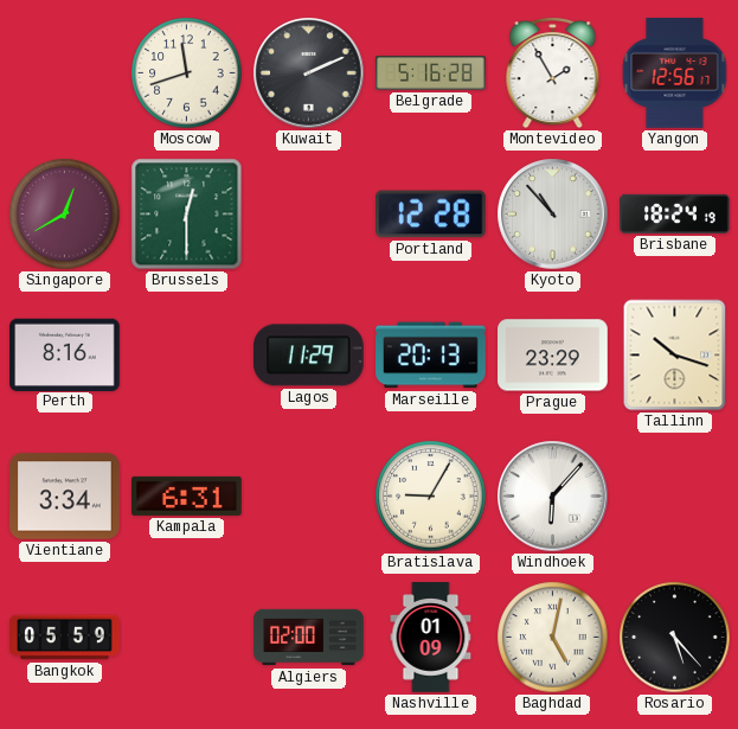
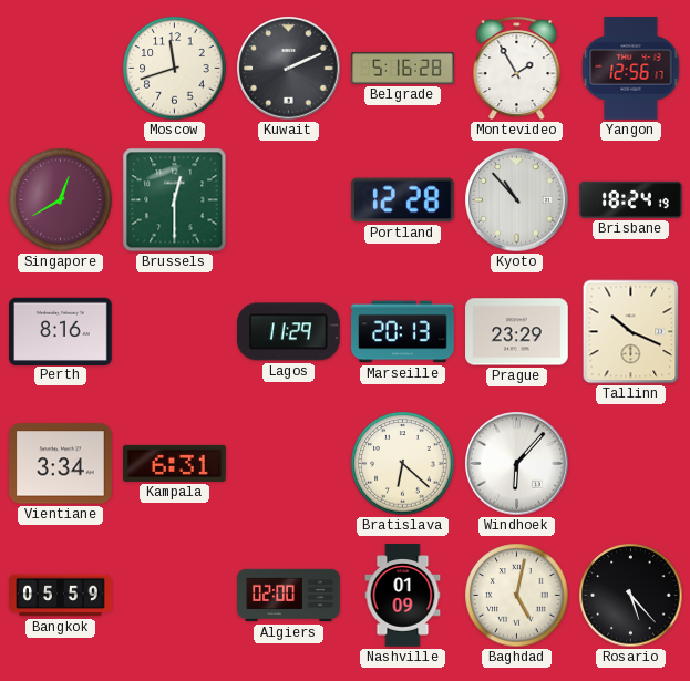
Tallinn: 10:18 -> 10:19
Bratislava: 9:05 -> 6:22
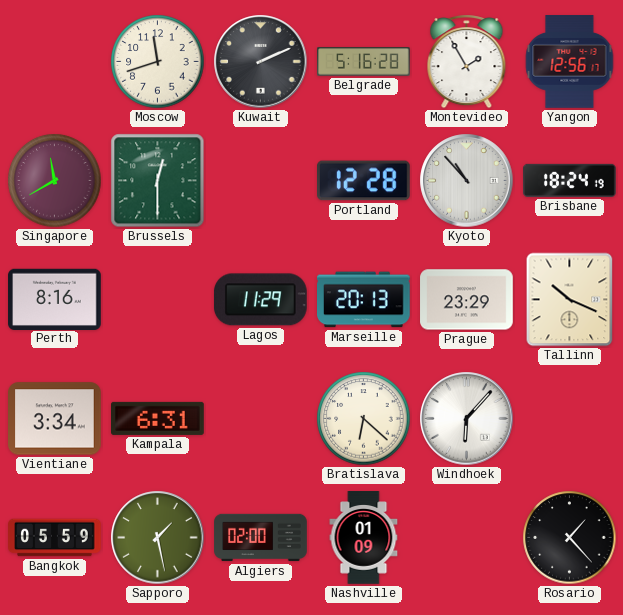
Singapore: 12:40 -> 11:40
Sapporo: none -> 1:28
Baghdad: 5:02 -> none
Rosario: 5:23 -> 1:23
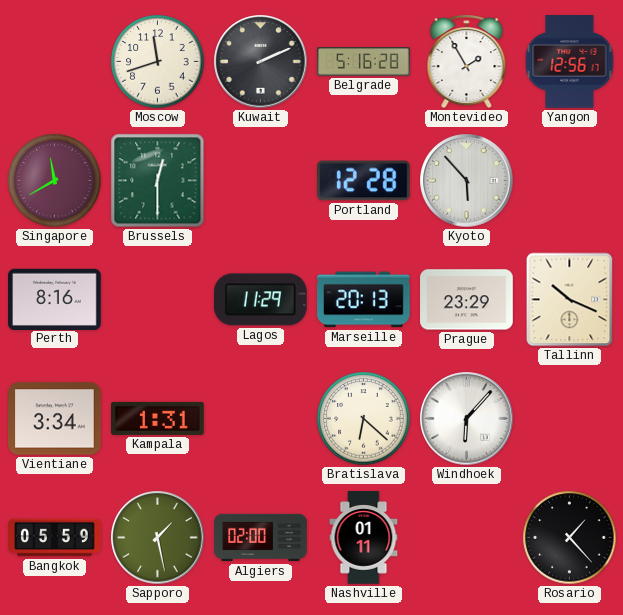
Kyoto: 10:53 -> 5:53
Brisbane: 18:24 -> none
Kampala: 6:31 -> 1:31
Nashville: 01:09 -> 01:11
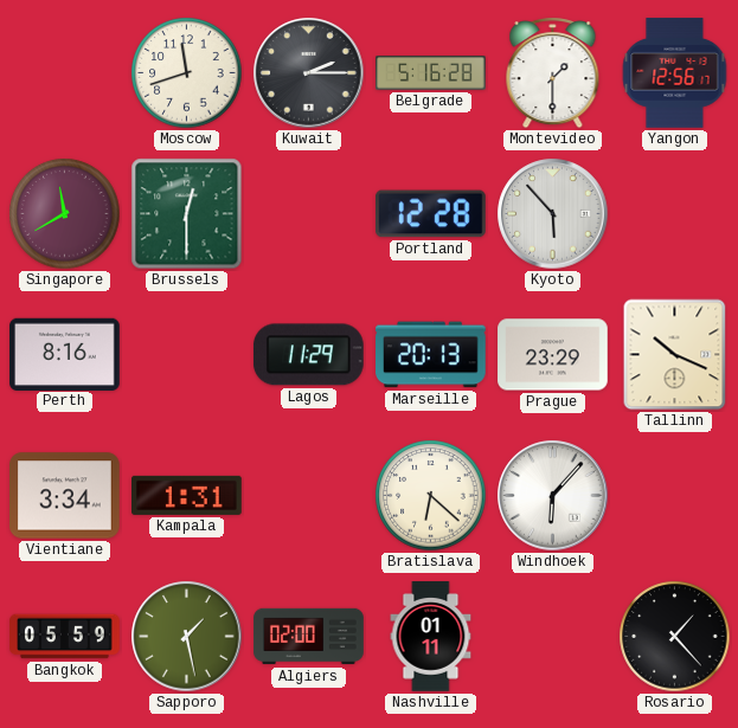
Kuwait: 2:11 -> 2:15
Montevideo: 1:55 -> 1:30
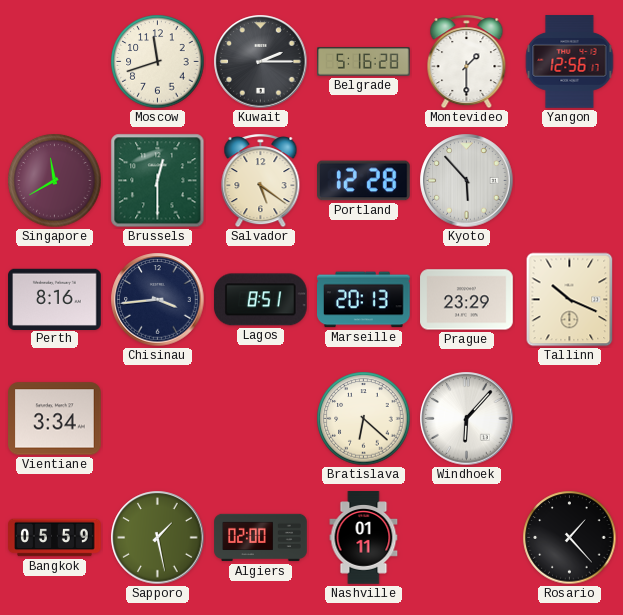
Salvador: none -> 5:21
Chisinau: none -> 3:44
Lagos: 11:29 -> 8:51
Kampala: 1:31 -> none
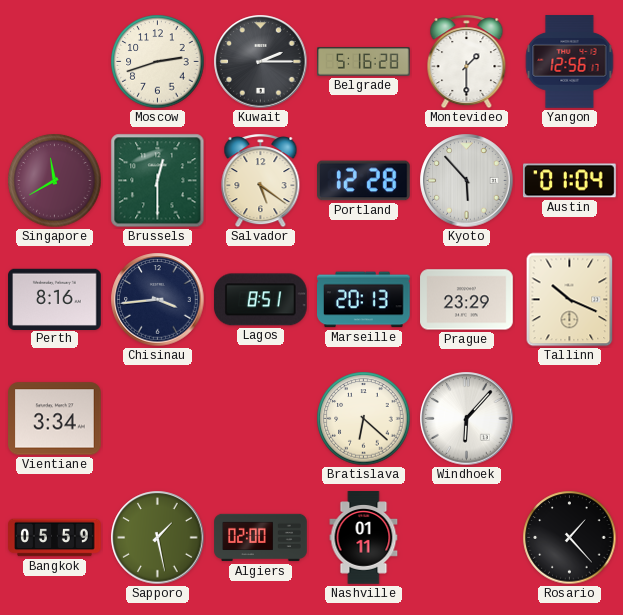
Moscow: 11:42 -> 2:42
Austin: none -> 01:04
